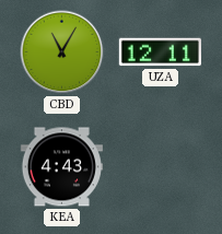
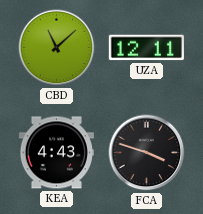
CBD: 11:05 -> 11:08
FCA: none -> 3:48
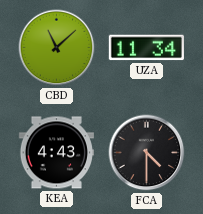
UZA: 12:11 -> 11:34
FCA: 3:48 -> 4:30
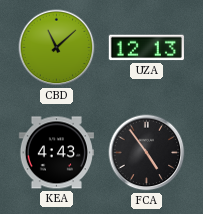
UZA: 11:34 -> 12:13
FCA: 4:30 -> 4:54
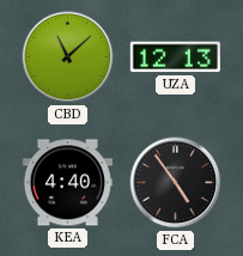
KEA: 4:43 -> 4:40
